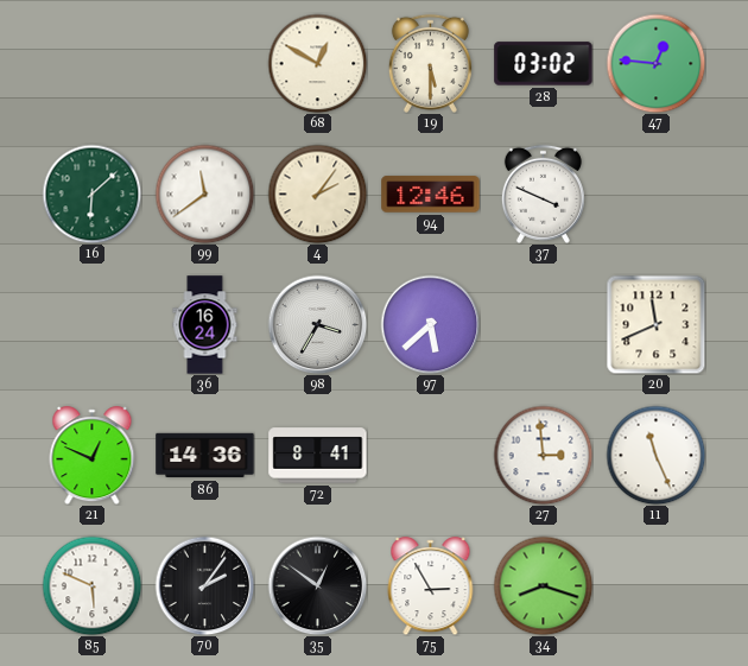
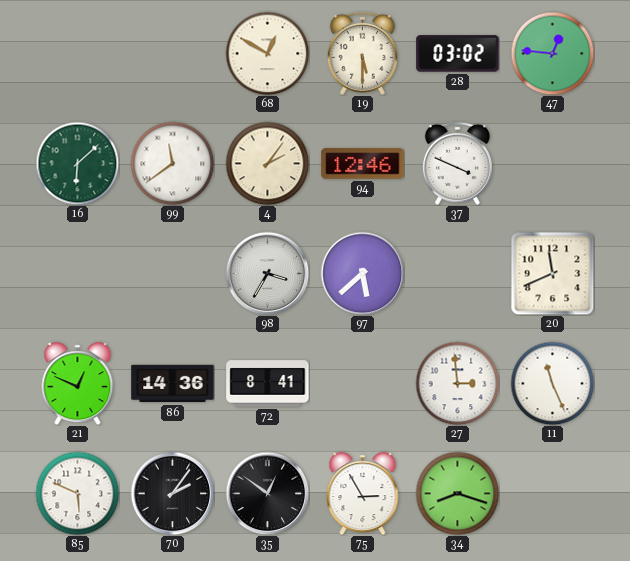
36: 16:24 -> none
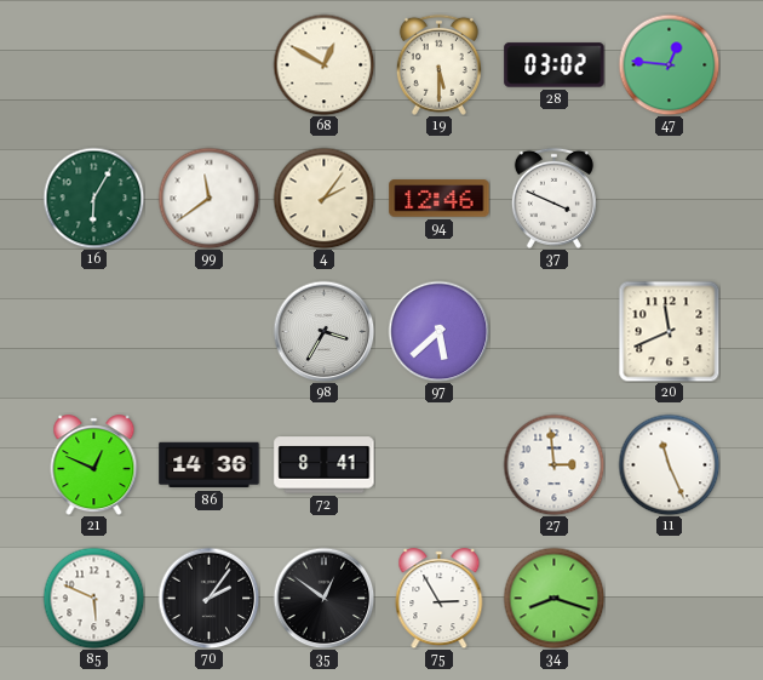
16: 6:08 -> 6:05
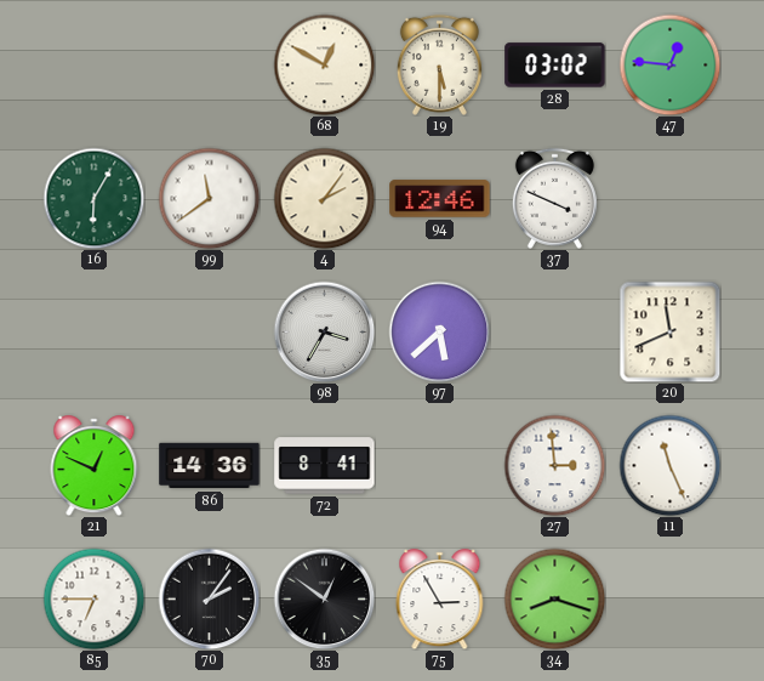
85: 5:49 -> 6:45
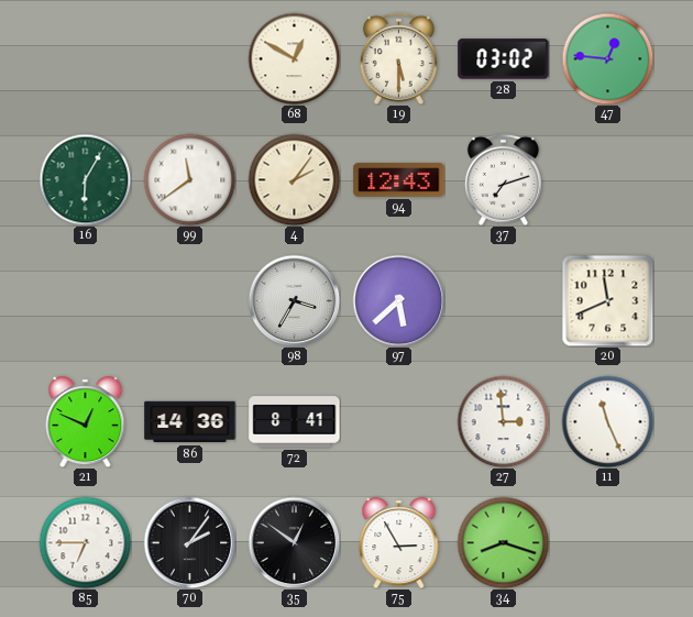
94: 12:46 -> 12:43
37: 3:49 -> 7:12
